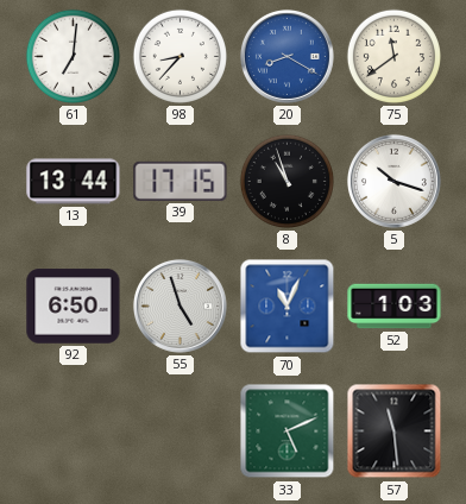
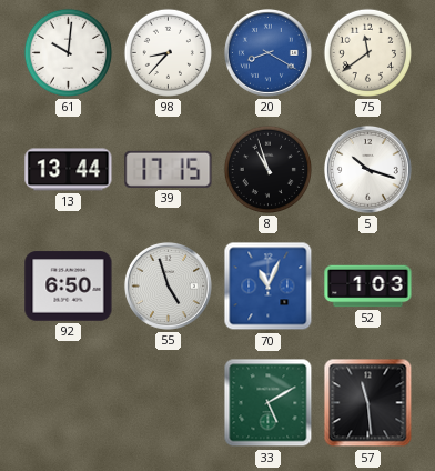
61: 7:01 -> 10:01
33: 5:11 -> 5:10
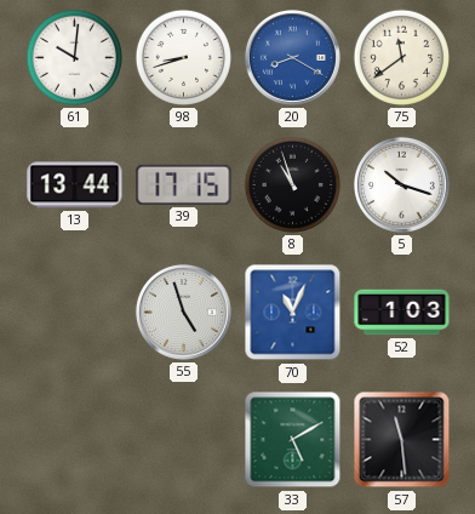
98: 8:37 -> 8:42
92: 6:50 -> none
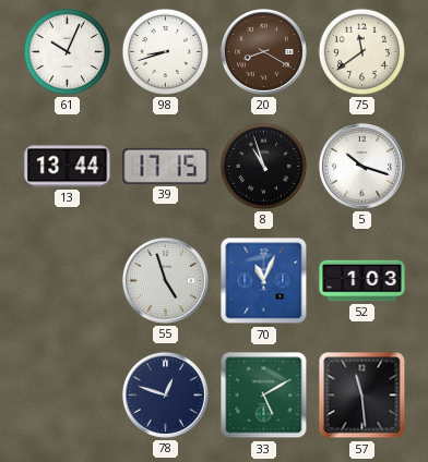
61: 10:01 -> 10:04
20 dial: blue -> brown
78: none -> 12:48
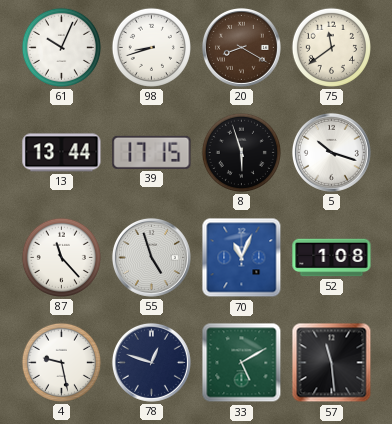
8: 10:57 -> 5:57
87: none -> 11:23
52: 1:03 -> 1:08
4: none -> 9:28
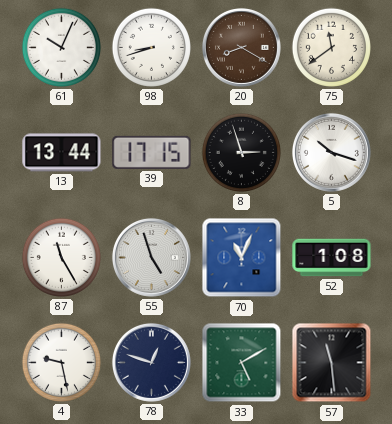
8: 5:57 -> 2:57
87: 11:23 -> 11:25
